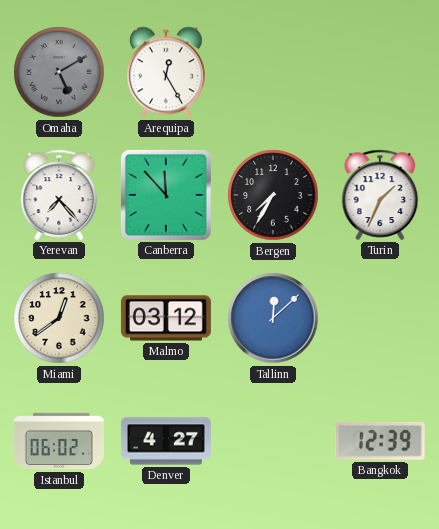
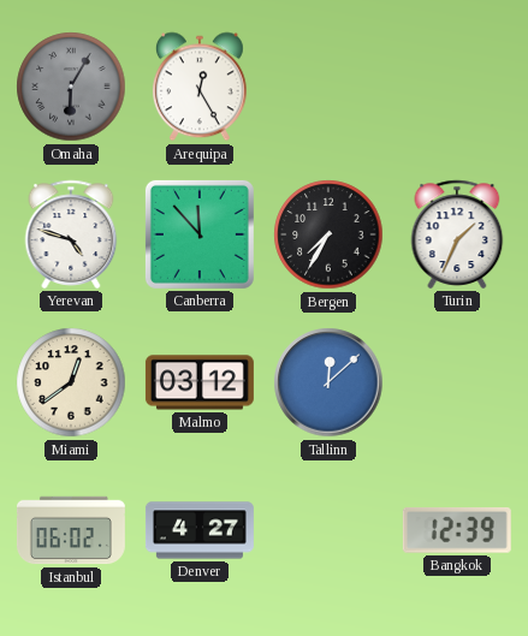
Omaha: 5:10 -> 6:05
Yerevan: 7:23 -> 4:48
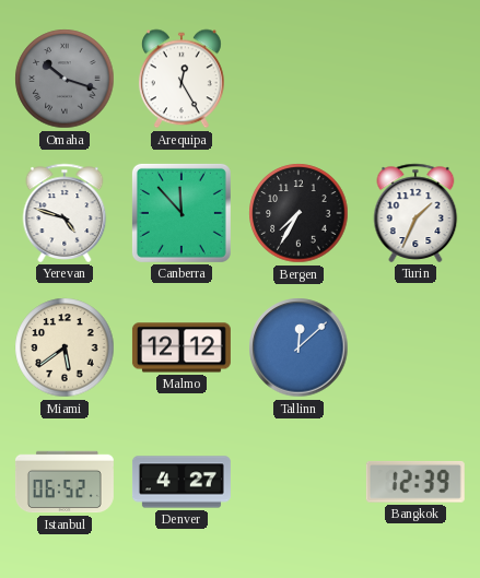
Omaha: 6:05 -> 10:18
Miami: 12:39 -> 5:39
Malmo: 03:12 -> 12:12
Istanbul: 06:02 -> 06:52
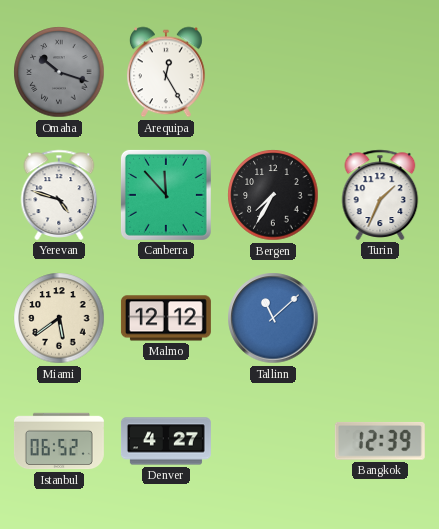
Tallinn: 12:08 -> 11:08
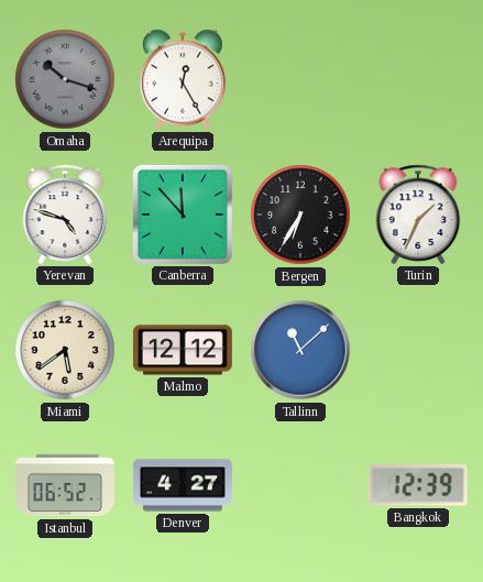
Bergen: 7:35 -> 6:35
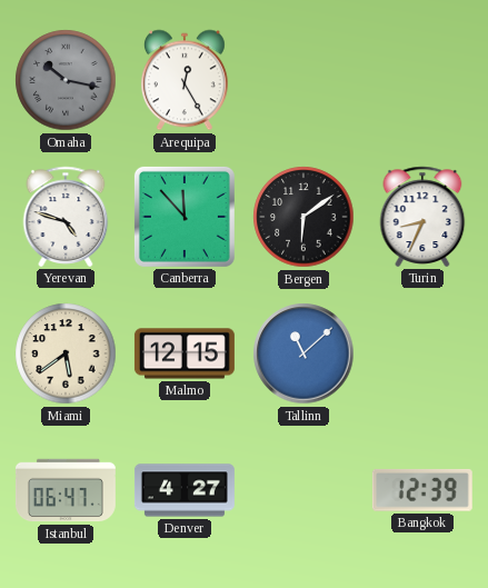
Omaha: 10:18 -> 10:17
Bergen: 6:35 -> 6:09
Turin: 1:34 -> 8:34
Malmo: 12:12 -> 12:15
Istanbul: 06:52 -> 06:47
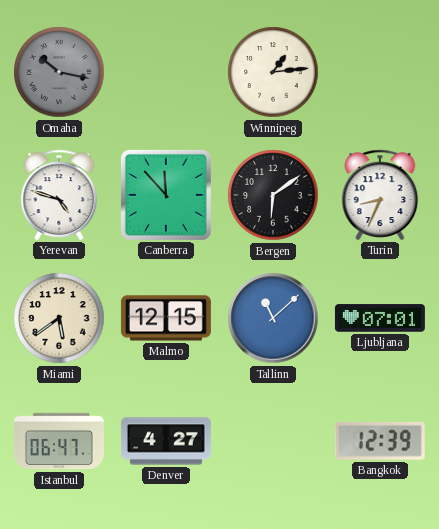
Arequipa: 12:25 -> none
Winnipeg: none -> 1:14
Ljubljana: none -> 07:01
